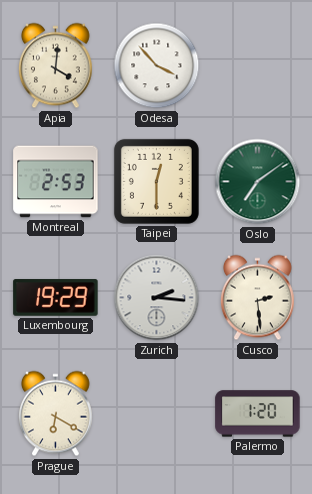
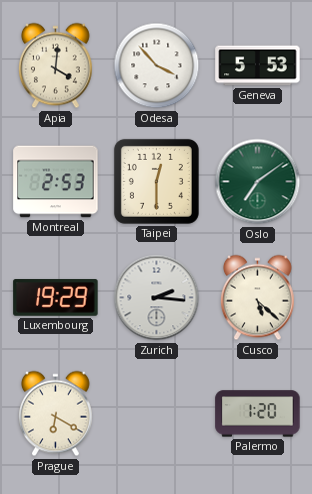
Geneva: none -> 5:53
Cusco: 2:29 -> 5:22
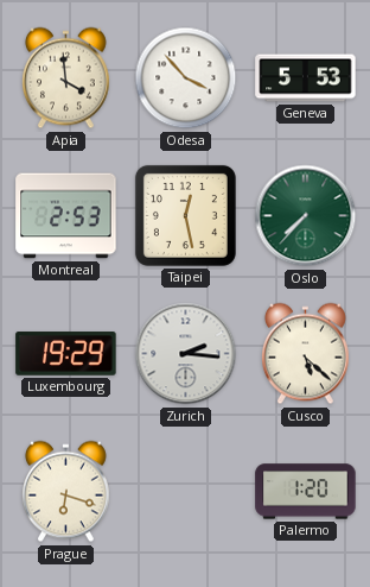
Apia: 4:01 -> 3:59
Taipei: 12:30 -> 12:28
Oslo: 7:09 -> 7:37
Prague: 6:20 -> 6:18
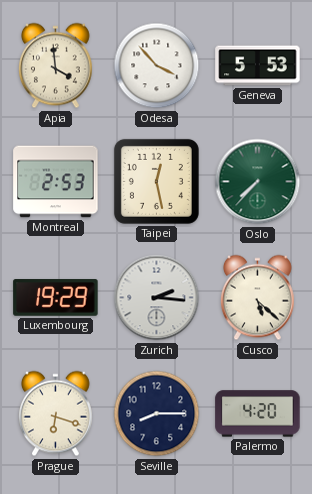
Seville: none -> 8:15
Palermo: 1:20 -> 4:20
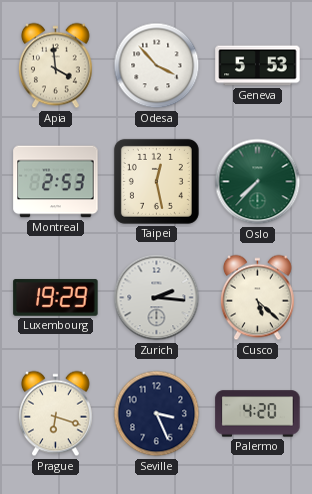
Seville: 8:15 -> 3:26
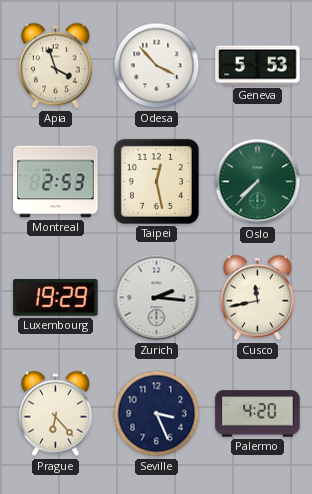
Apia: 3:59 -> 3:57
Cusco: 5:22 -> 11:43
Prague: 6:18 -> 6:23
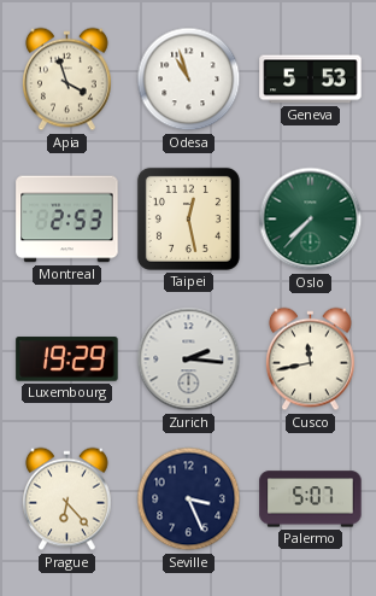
Odesa: 3:53 -> 10:57
Palermo: 4:20 -> 5:07
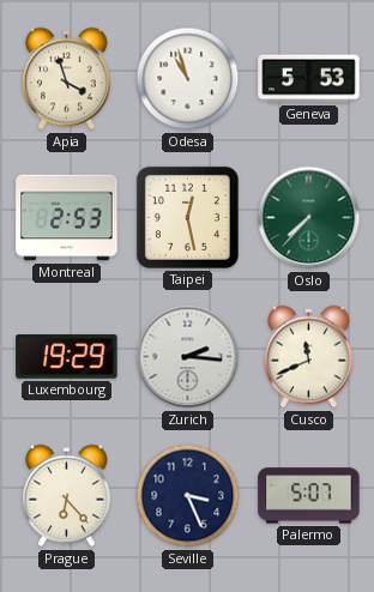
Cusco: 11:43 -> 11:41
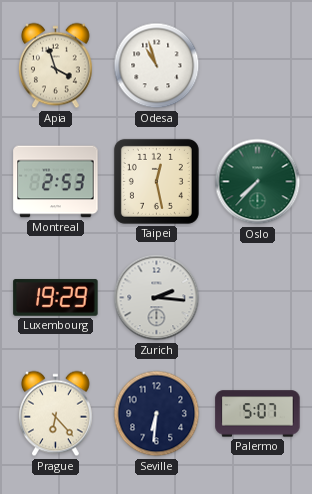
Geneva: 5:53 -> none
Cusco: 11:41 -> none
Seville: 3:26 -> 6:31
